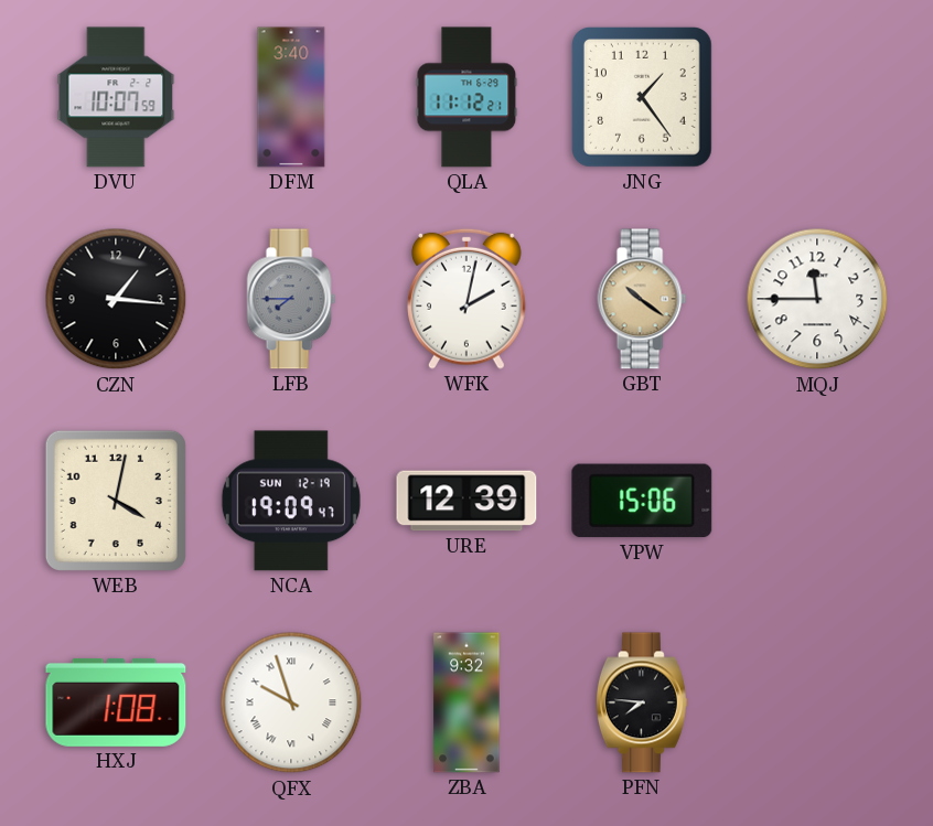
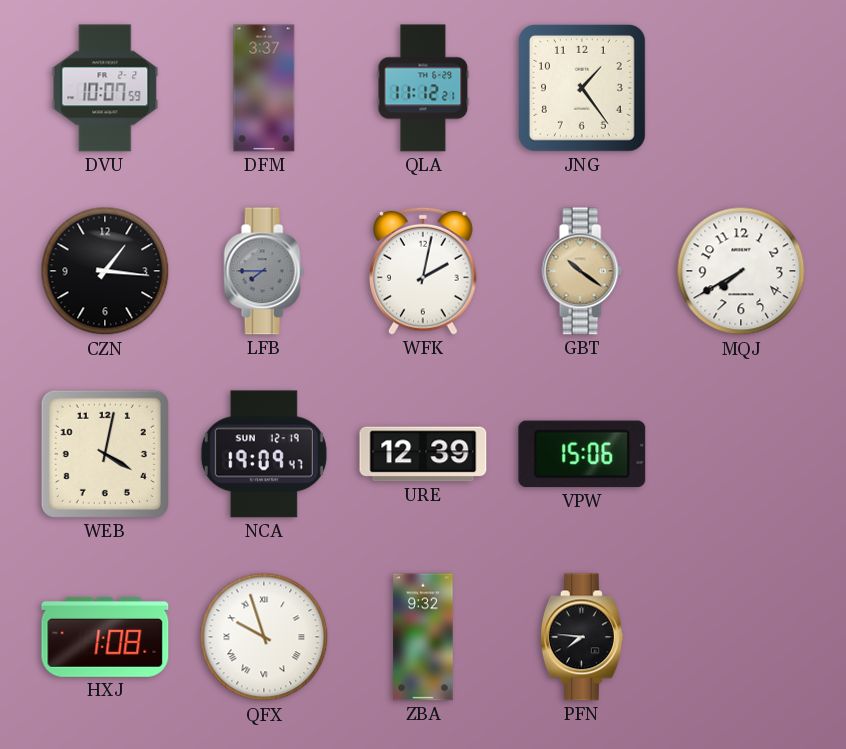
DFM: 3:40 -> 3:37
MQJ: 11:45 -> 7:40
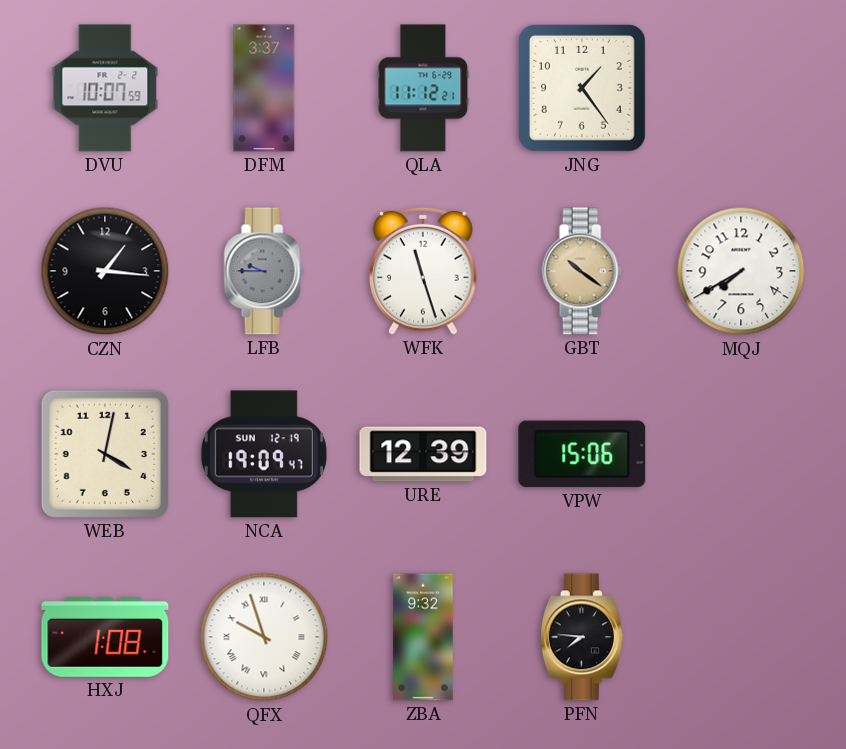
LFB: 7:45 -> 9:45
WFK: 2:02 -> 11:27
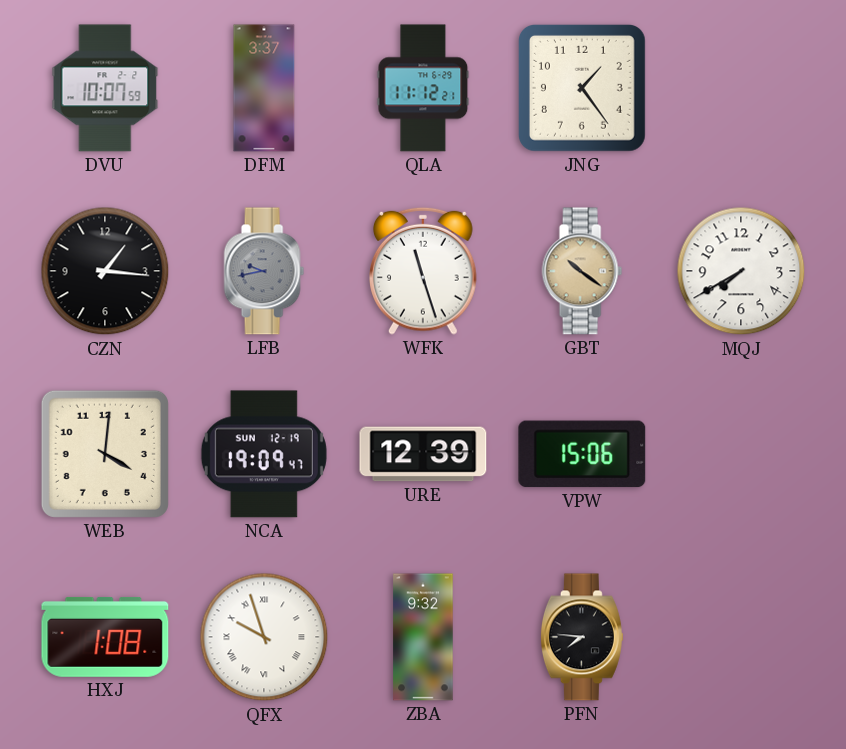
LFB: 9:45 -> 9:43
WEB: 4:02 -> 4:01
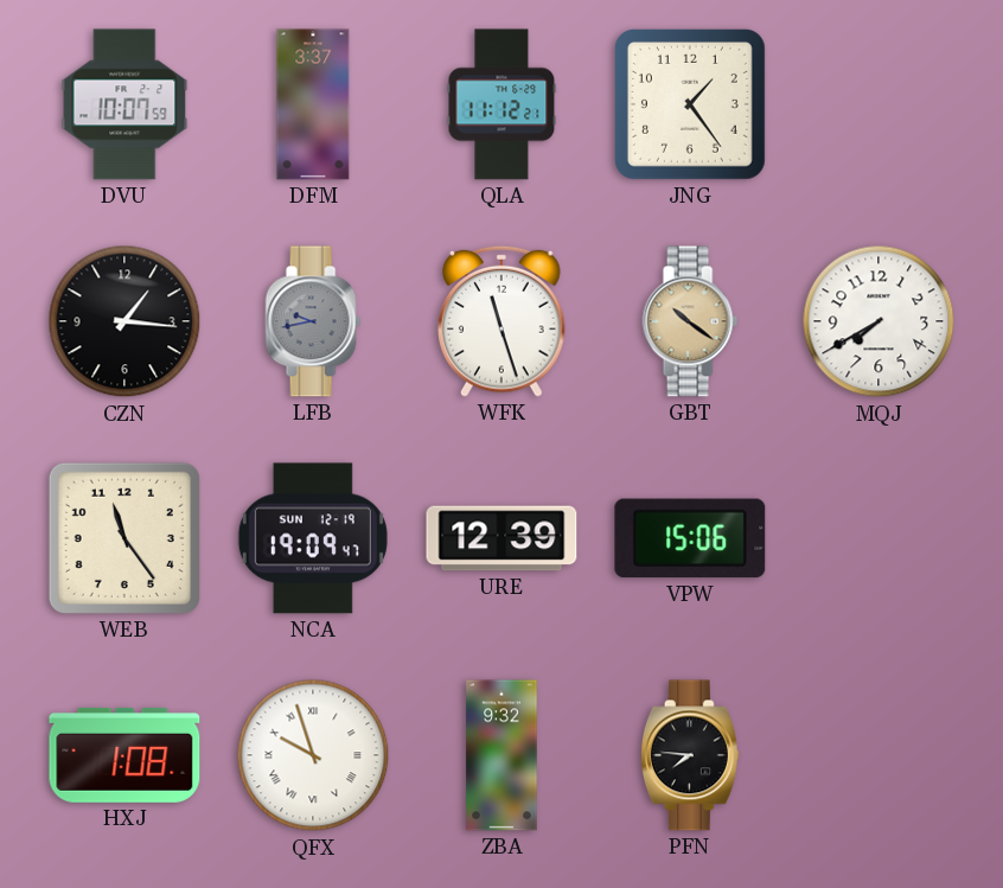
WEB: 4:01 -> 11:24
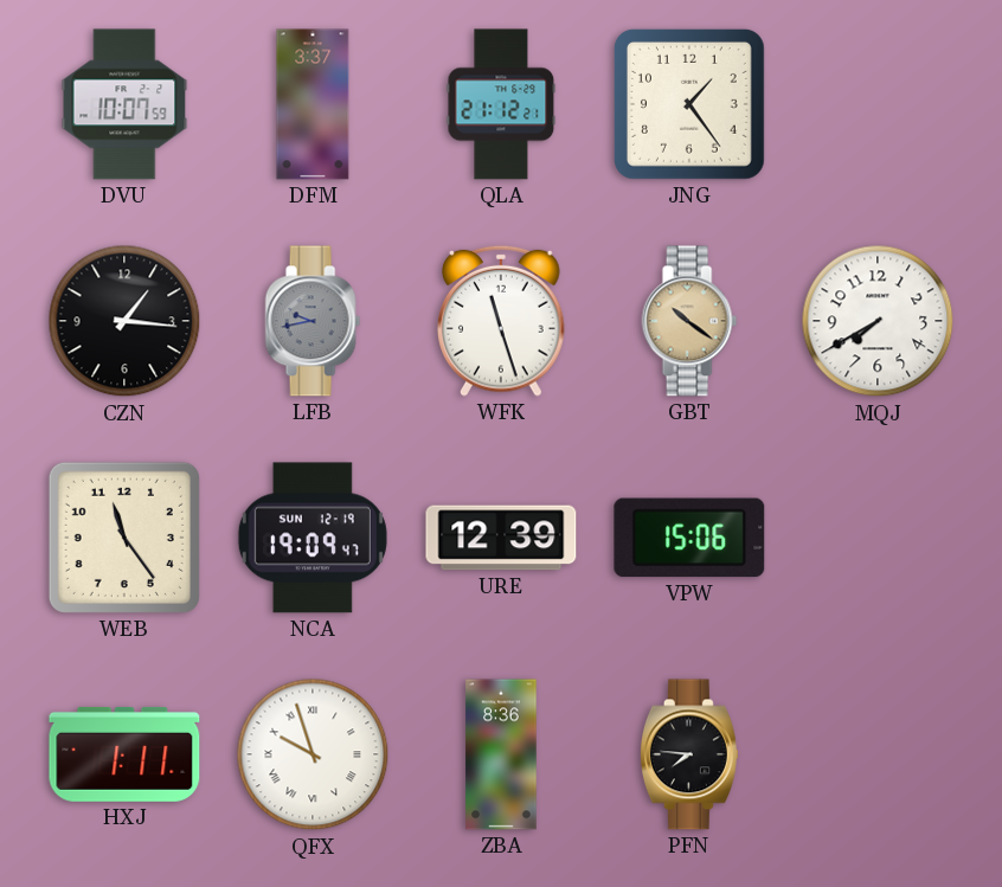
QLA: 11:12 -> 21:12
HXJ: 1:08 -> 1:11
ZBA: 9:32 -> 8:36
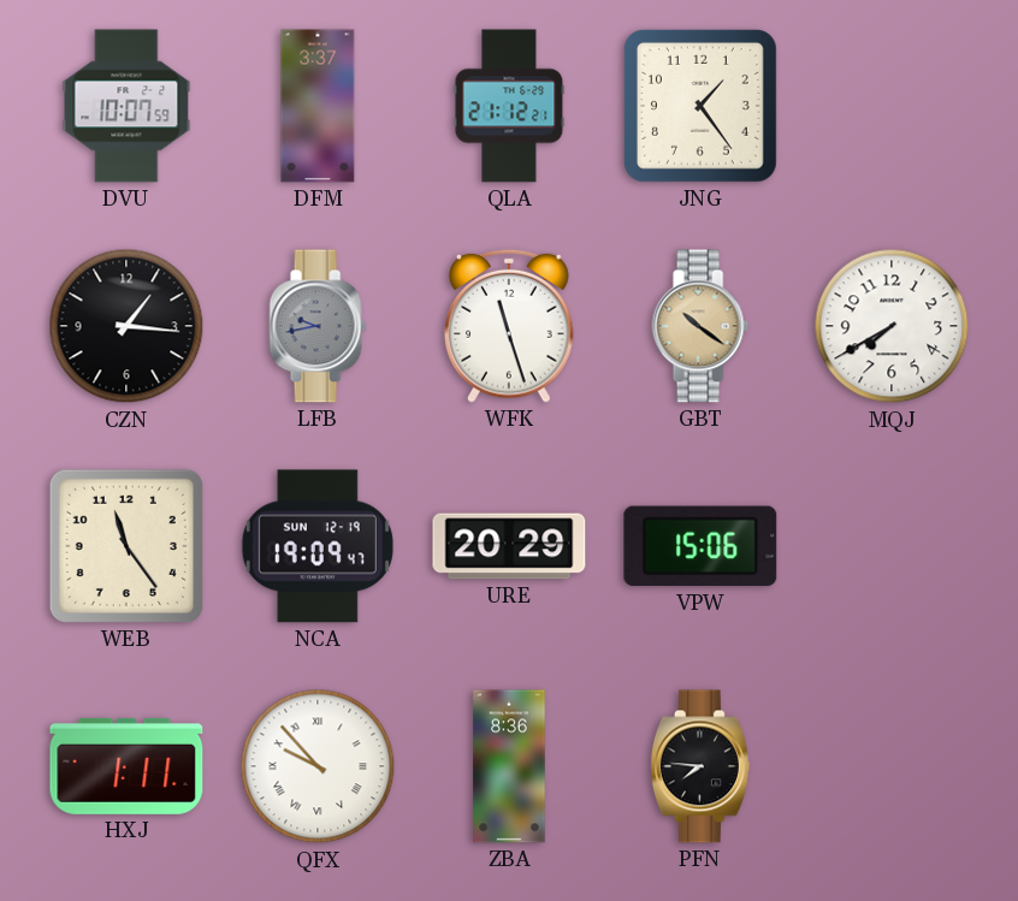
URE: 12:39 -> 20:29
QFX: 9:57 -> 9:53
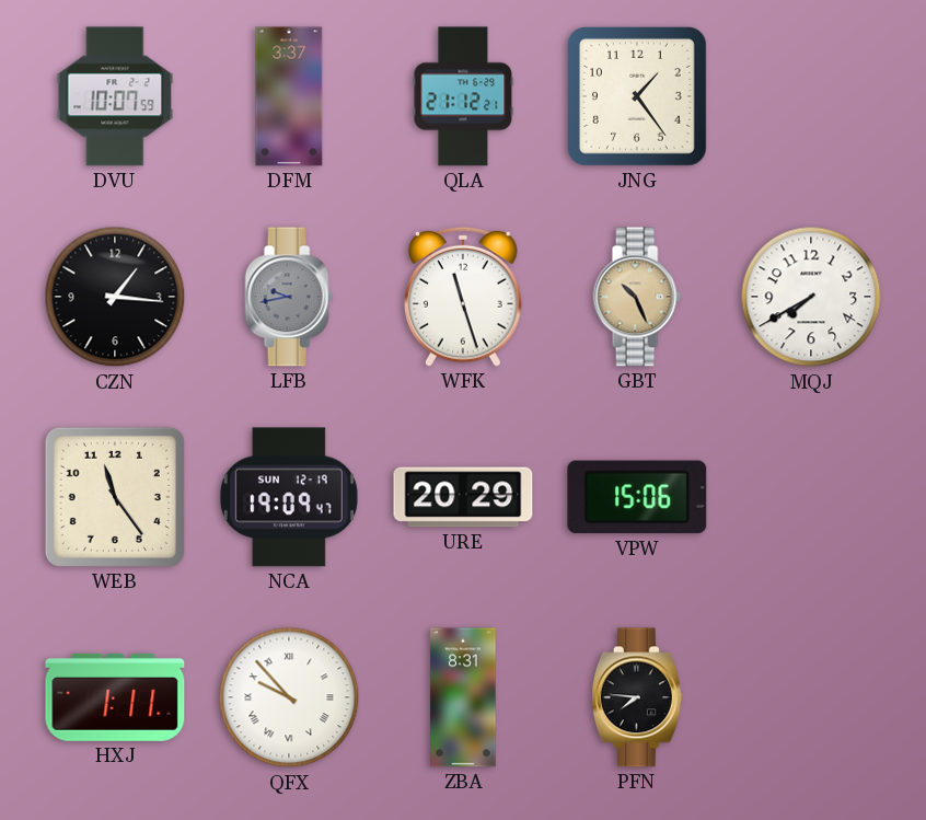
GBT: 10:21 -> 10:26
ZBA: 8:36 -> 8:31
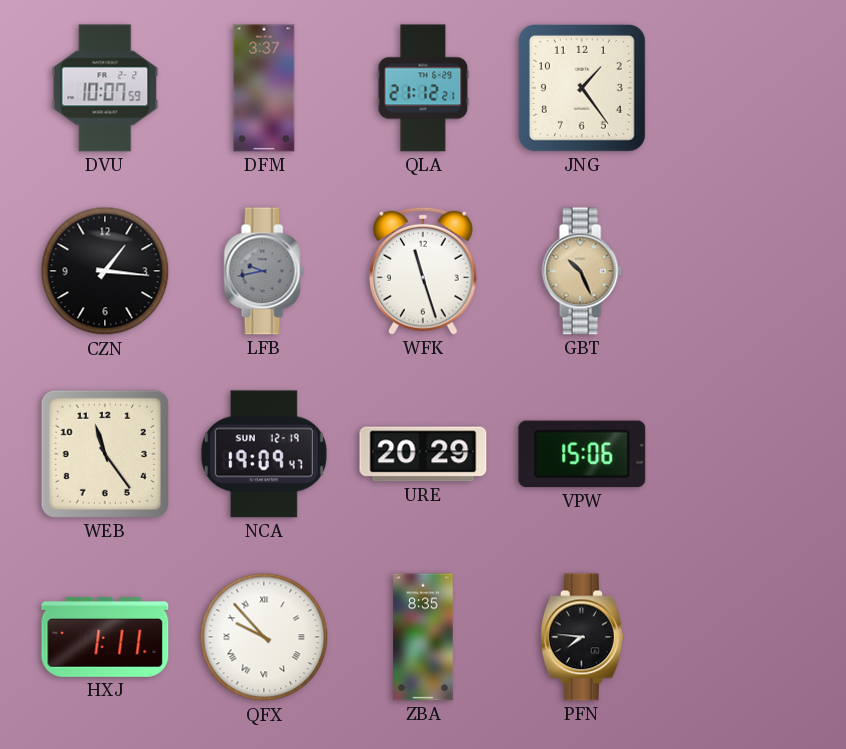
MQJ: 7:40 -> none
ZBA: 8:31 -> 8:35
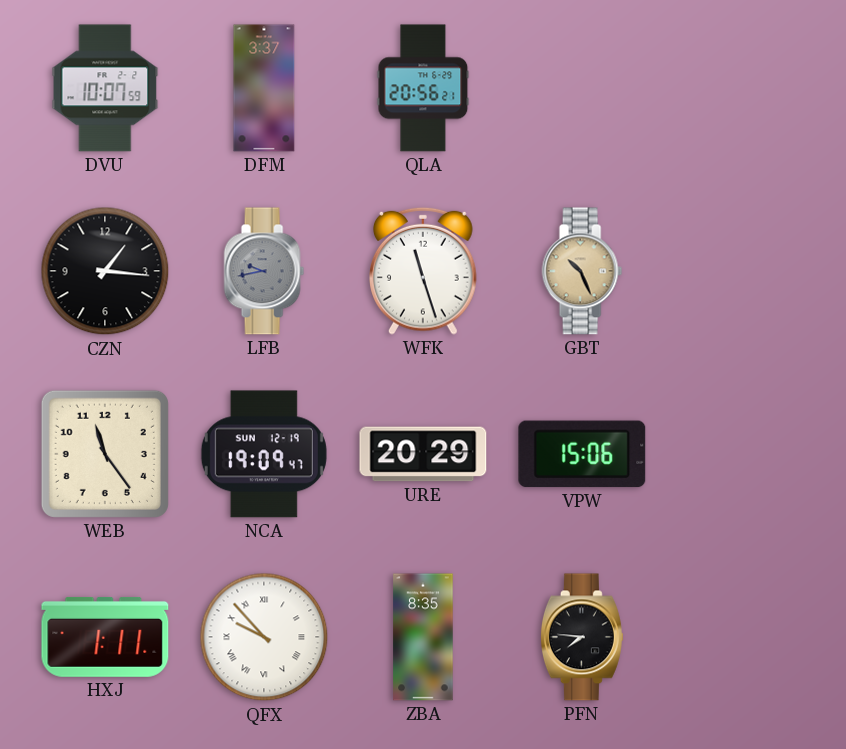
QLA: 21:12 -> 20:56
JNG: 1:24 -> none
